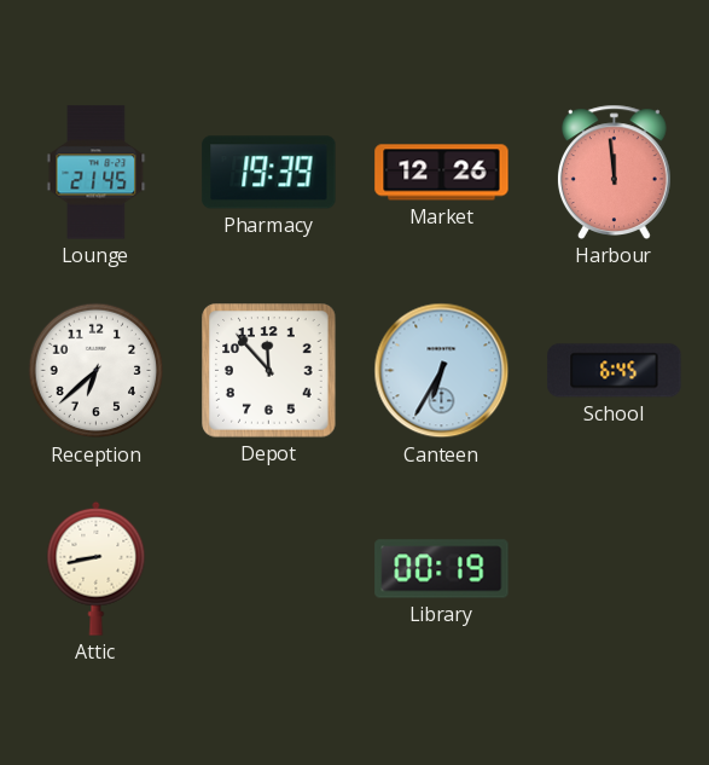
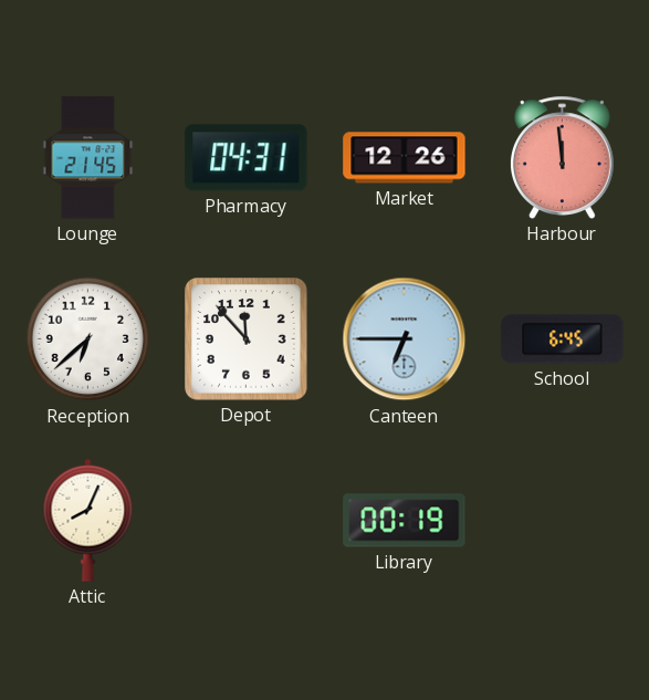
Pharmacy: 19:39 -> 04:31
Canteen: 6:35 -> 6:45
Attic: 8:43 -> 8:04
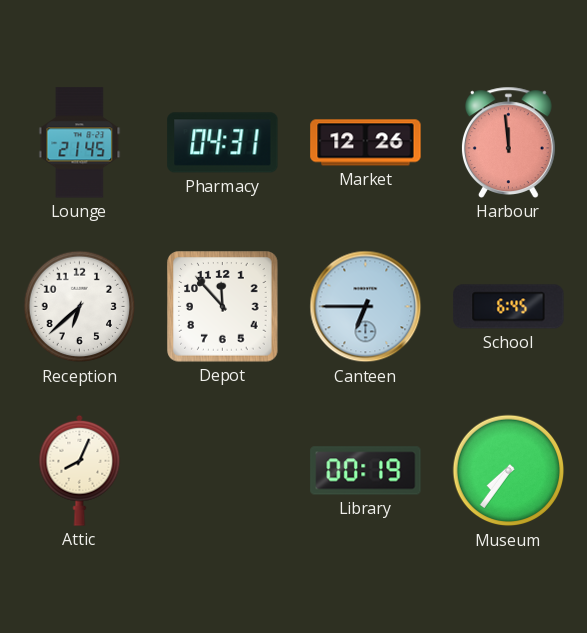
Museum: none -> 7:36
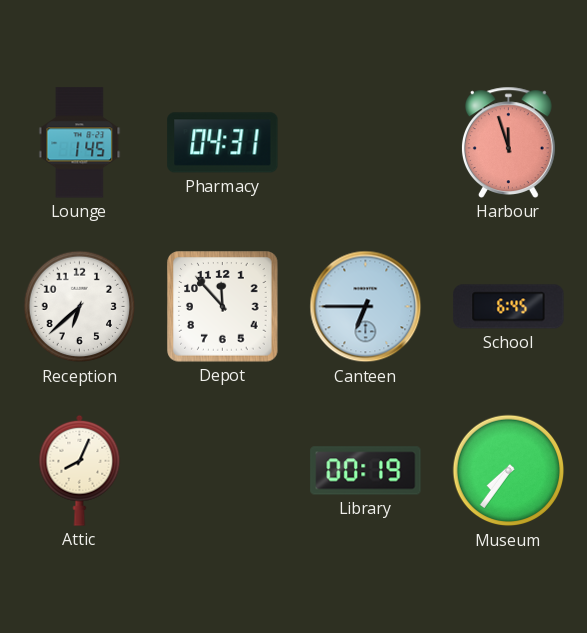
Lounge: 21:45 -> 1:45
Market: 12:26 -> none
Harbour: 11:59 -> 11:57
